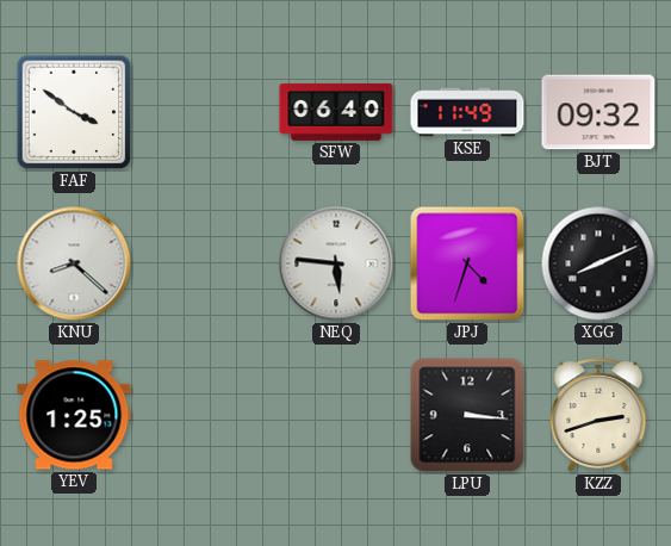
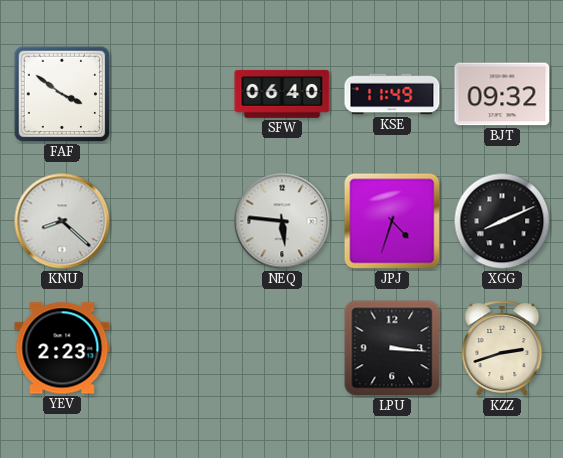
YEV: 1:25 -> 2:23
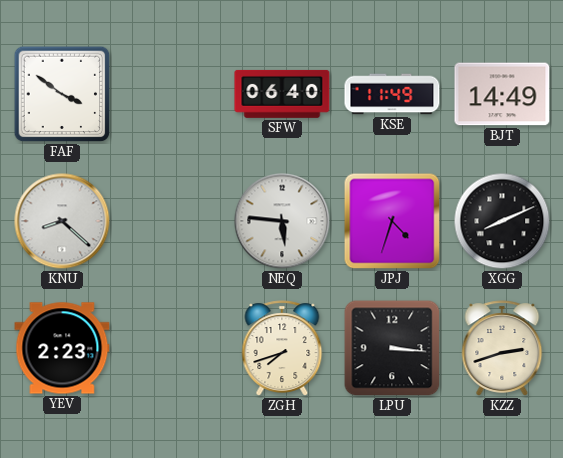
BJT: 09:32 -> 14:49
ZGH: none -> 7:42
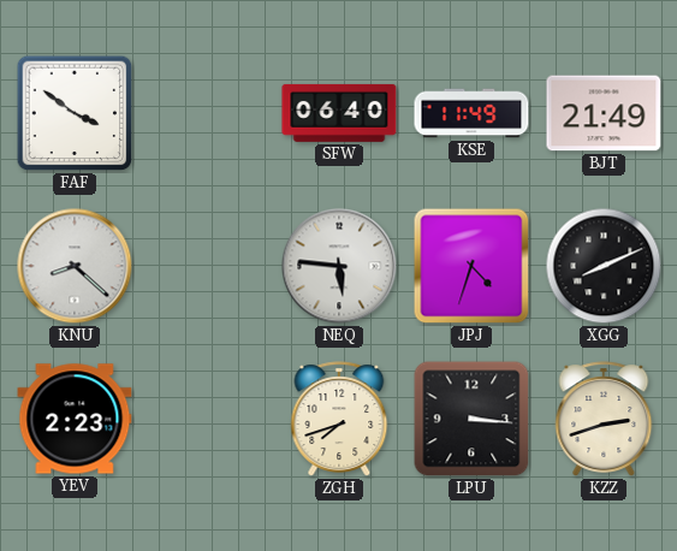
BJT: 14:49 -> 21:49
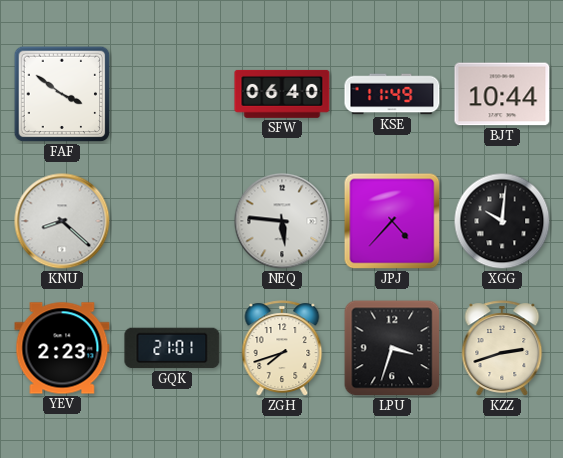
BJT: 21:49 -> 10:44
JPJ: 4:33 -> 4:37
XGG: 8:11 -> 10:01
GQK: none -> 21:01
LPU: 3:16 -> 3:33
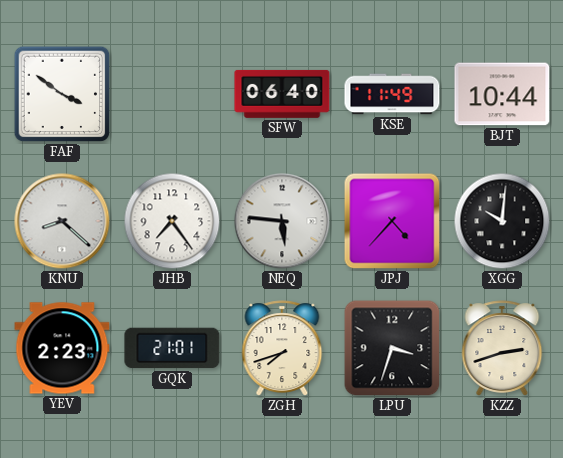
JHB: none -> 7:24
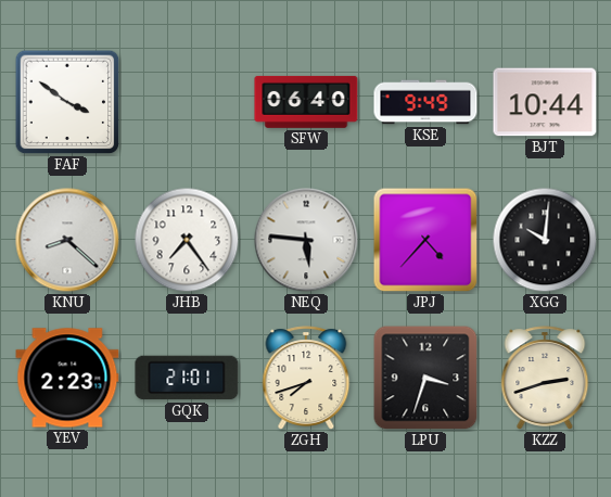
KSE: 11:49 -> 9:49
